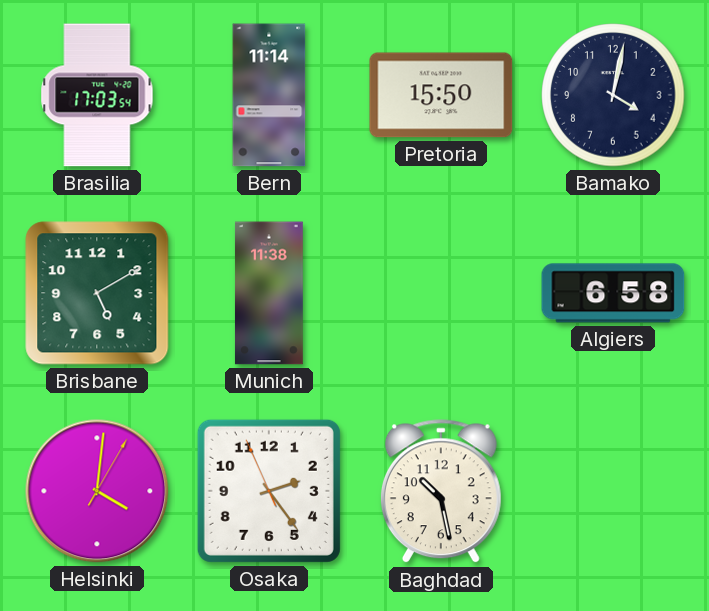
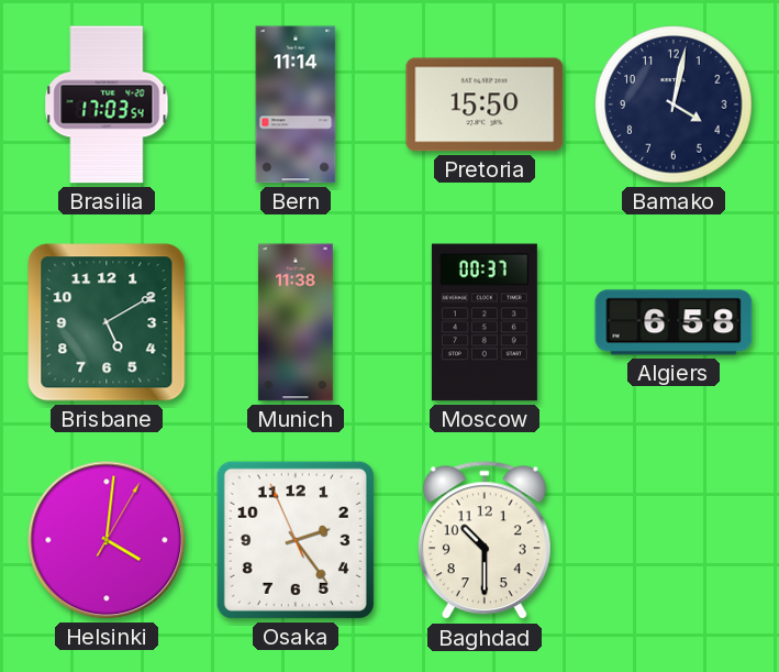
Moscow: none -> 00:37
Baghdad: 10:28 -> 10:30
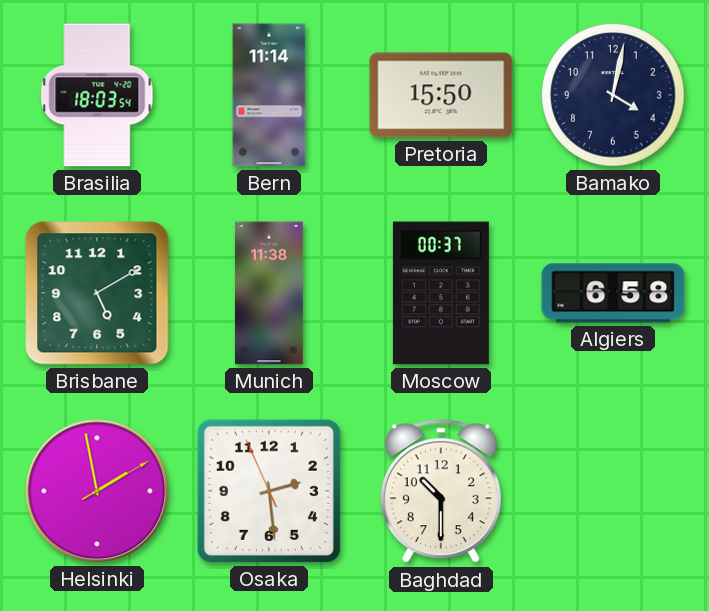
Brasilia: 17:03 -> 18:03
Helsinki: 4:01 -> 1:58
Osaka: 2:23 -> 2:28
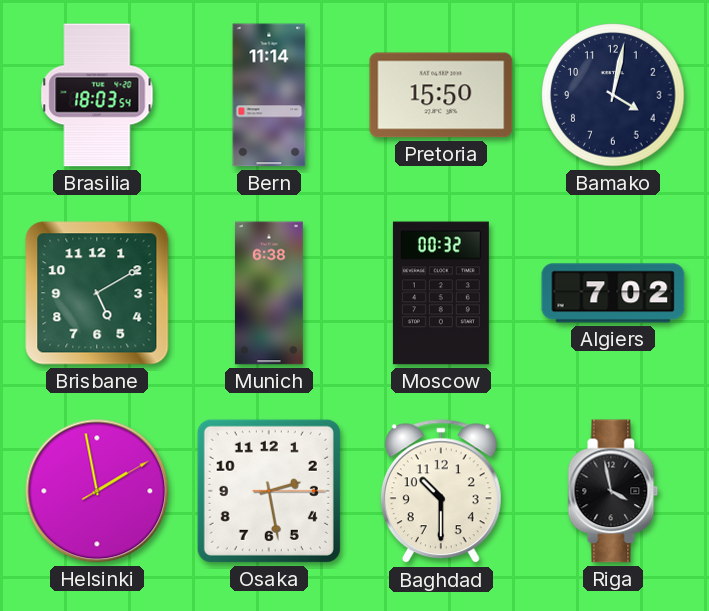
Munich: 11:38 -> 6:38
Moscow: 00:37 -> 00:32
Algiers: 6:58 -> 7:02
Osaka: 2:28:56 -> 2:28:15
Riga: none -> 3:58
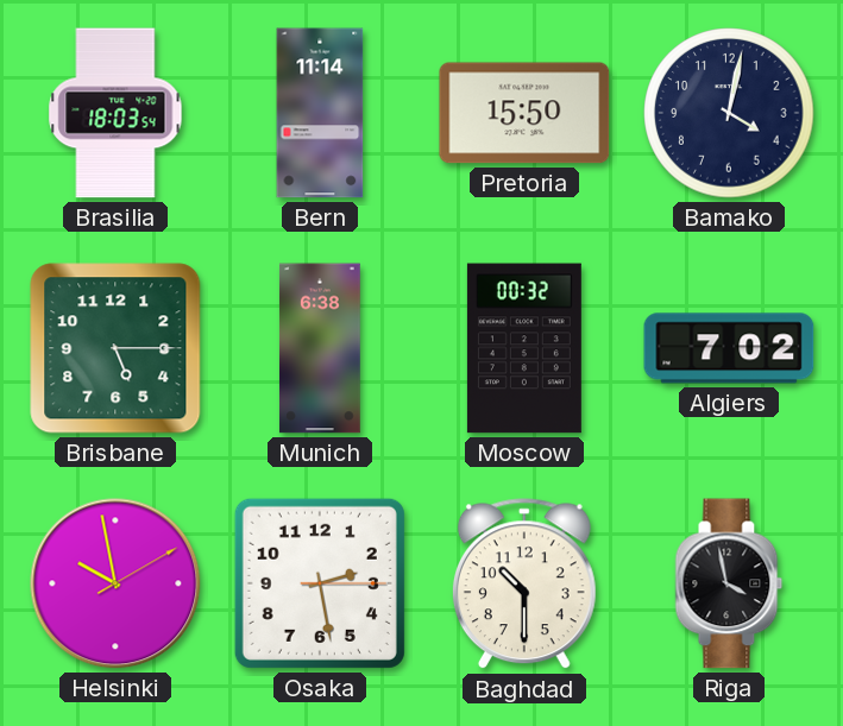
Brisbane: 5:10 -> 5:15
Helsinki: 1:58 -> 9:58
